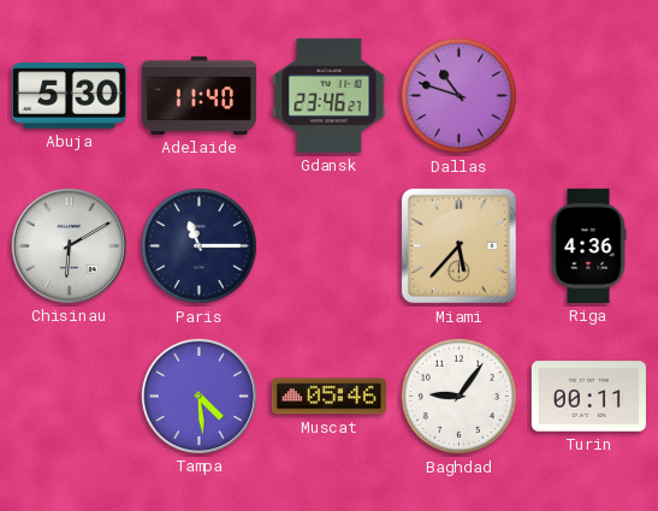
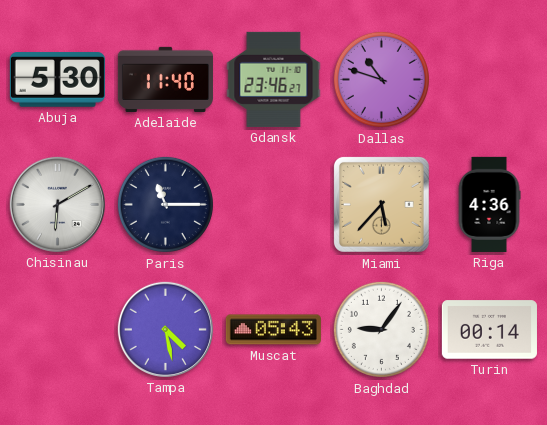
Tampa: 4:29 -> 4:28
Muscat: 05:46 -> 05:43
Turin: 00:11 -> 00:14
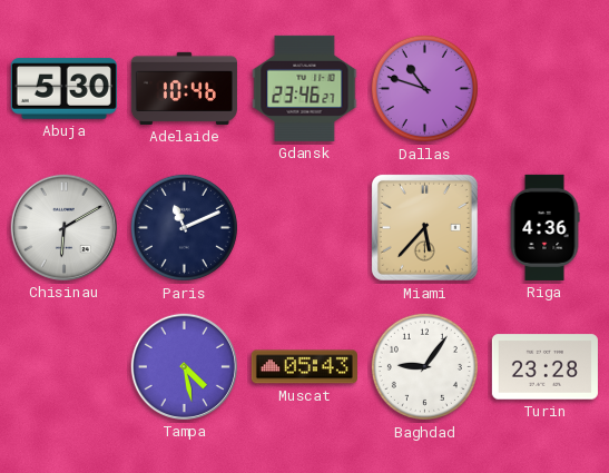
Adelaide: 11:40 -> 10:46
Paris: 11:15 -> 11:11
Turin: 00:14 -> 23:28
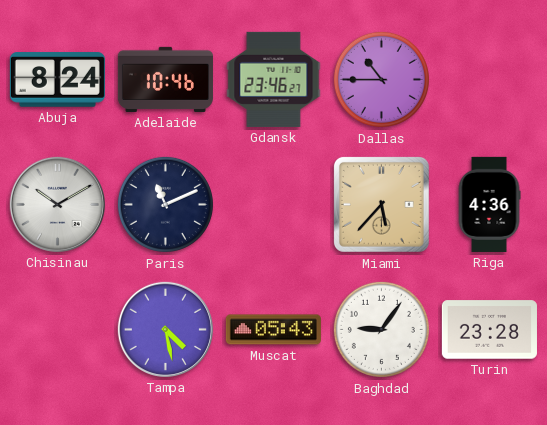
Abuja: 5:30 -> 8:24
Dallas: 10:48 -> 10:45
Chisinau: 6:10 -> 10:10
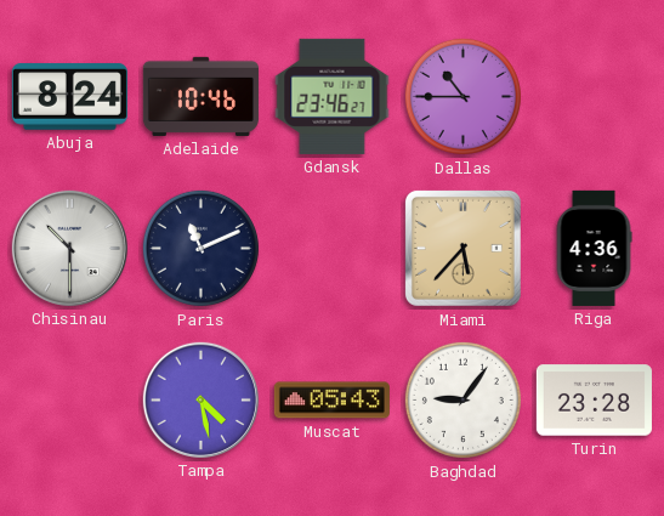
Chisinau: 10:10 -> 10:30
